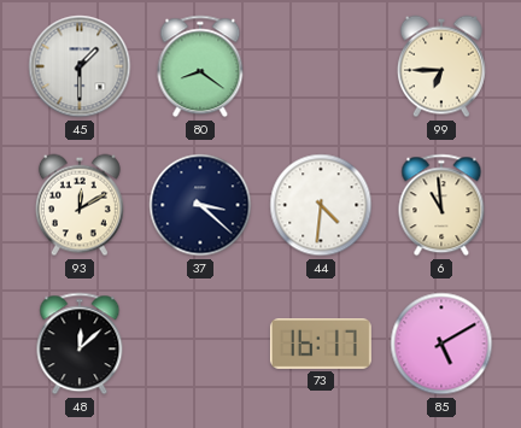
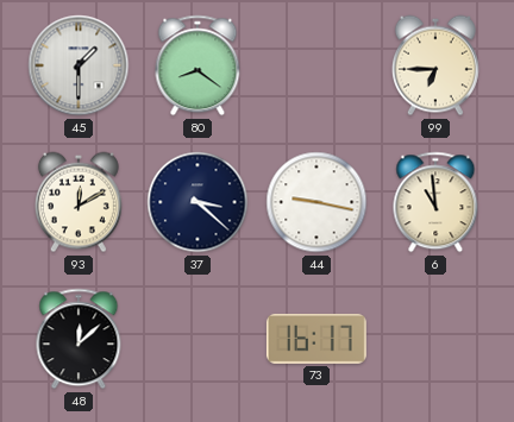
44: 4:31 -> 9:17
85: 5:10 -> none
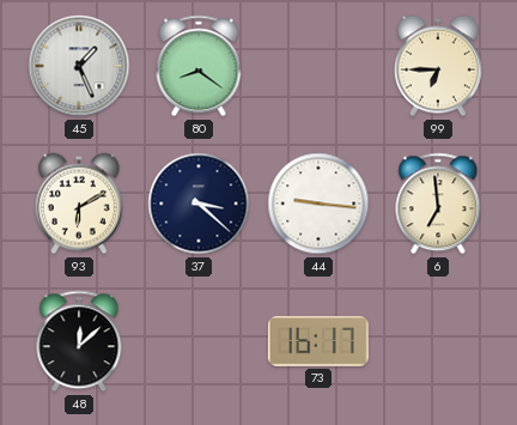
45: 1:30 -> 1:26
93: 12:10 -> 6:10
44: 9:17 -> 9:16
6: 10:59 -> 6:59
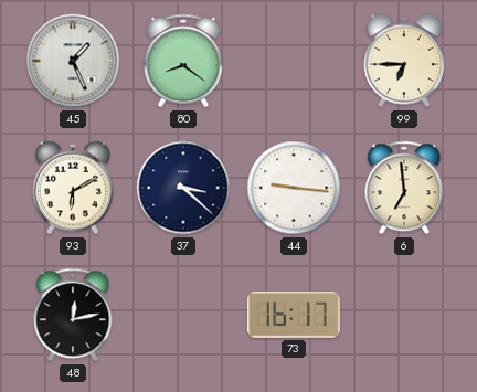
48: 12:08 -> 12:13
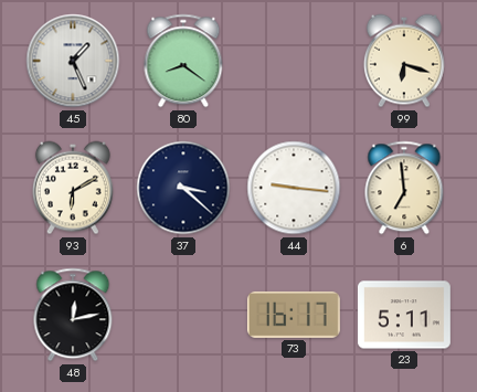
99: 6:45 -> 6:18
23: none -> 5:11
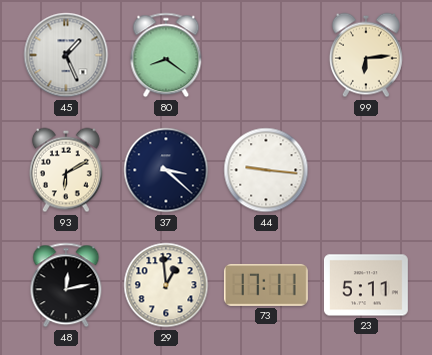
99: 6:18 -> 6:14
6: 6:59 -> none
29: none -> 12:59
73: 16:17 -> 17:11
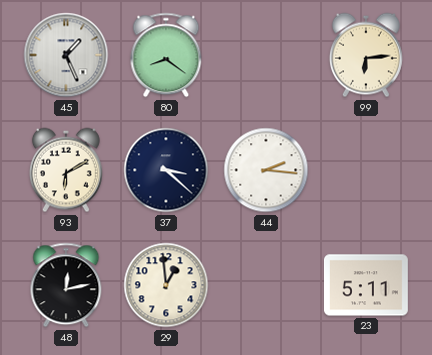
44: 9:16 -> 2:16
73: 17:11 -> none
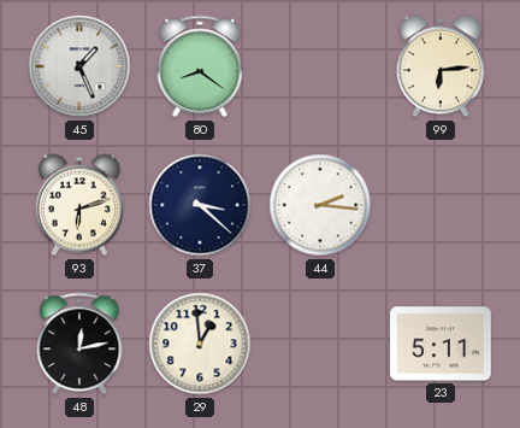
93: 6:10 -> 6:12
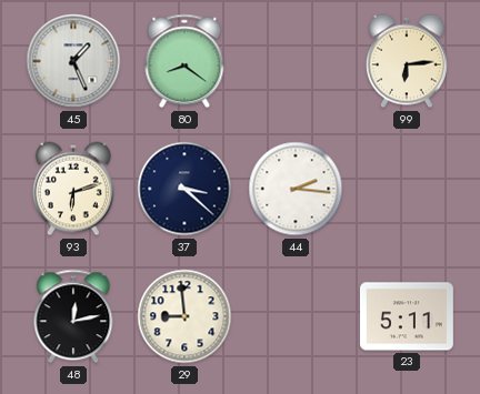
29: 12:59 -> 8:59
